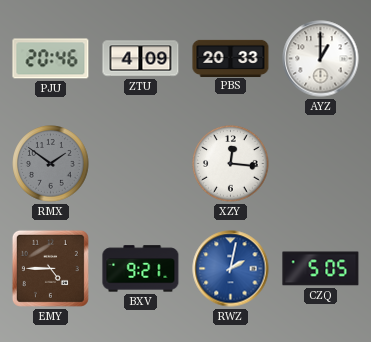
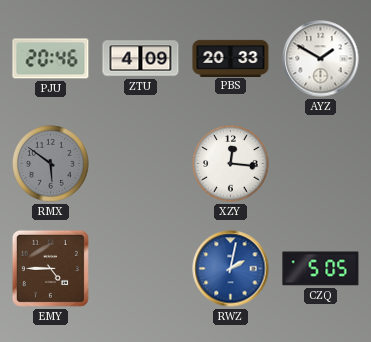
AYZ: 1:00 -> 1:50
RMX: 1:51 -> 5:51
BXV: 9:21 -> none
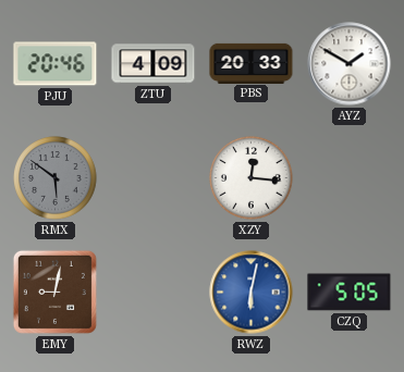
EMY: 4:45 -> 9:02
RWZ: 2:02 -> 6:02
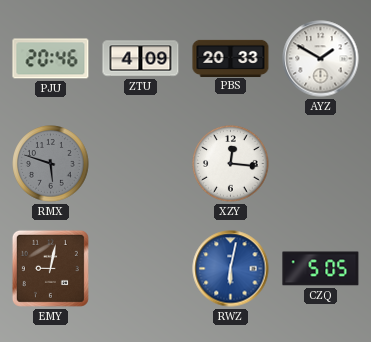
RMX: 5:51 -> 5:48
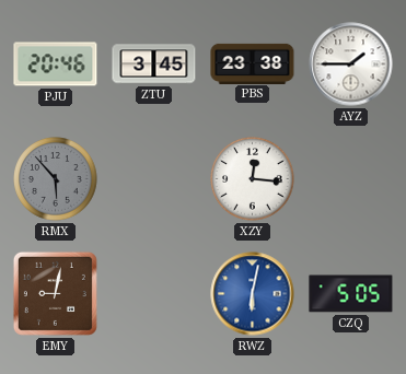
ZTU: 4:09 -> 3:45
PBS: 20:33 -> 23:38
AYZ: 1:50 -> 1:45
RMX: 5:48 -> 5:53
